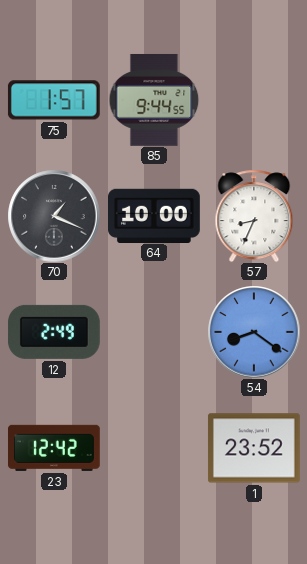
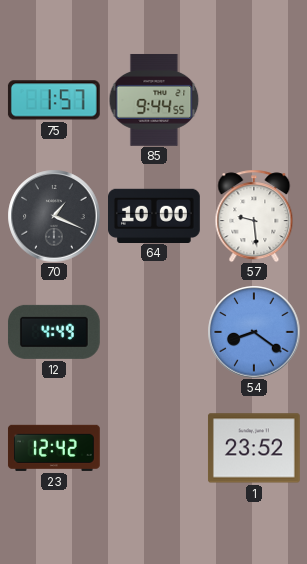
57: 8:34 -> 9:29
12: 2:49 -> 4:49
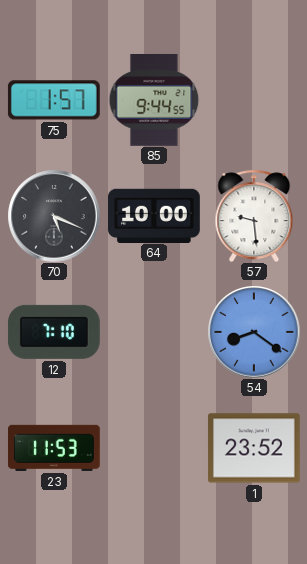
70: 1:19 -> 5:19
12: 4:49 -> 7:10
23: 12:42 -> 11:53
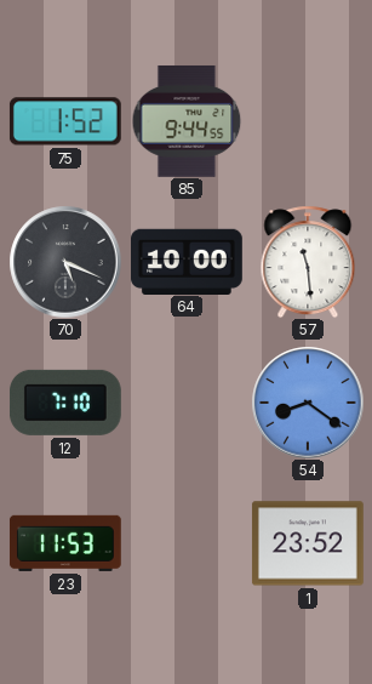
75: 1:57 -> 1:52
57: 9:29 -> 11:29
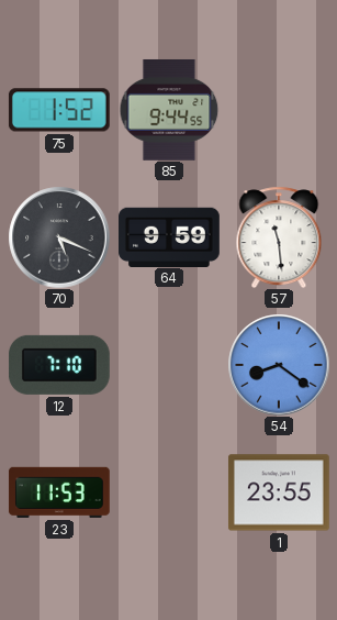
64: 10:00 -> 9:59
1: 23:52 -> 23:55
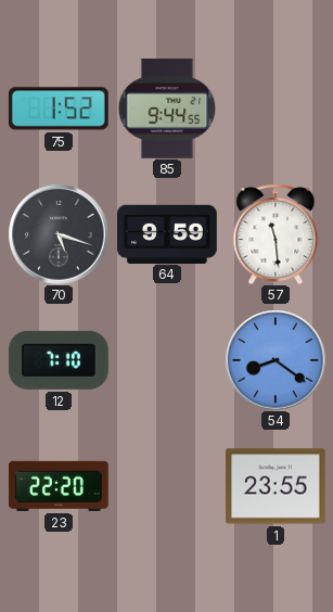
70: 5:19 -> 5:18
23: 11:53 -> 22:20
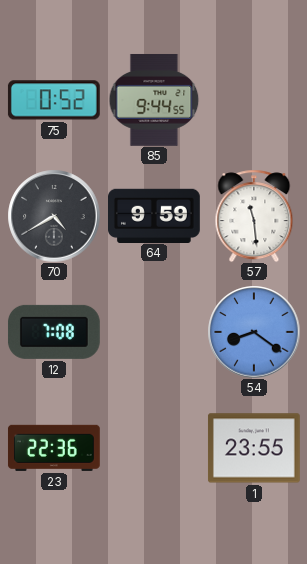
75: 1:52 -> 0:52
70: 5:18 -> 4:40
12: 7:10 -> 7:08
23: 22:20 -> 22:36
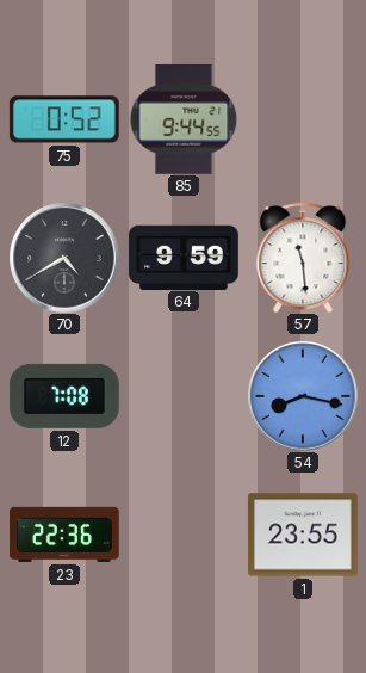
54: 8:21 -> 8:17
